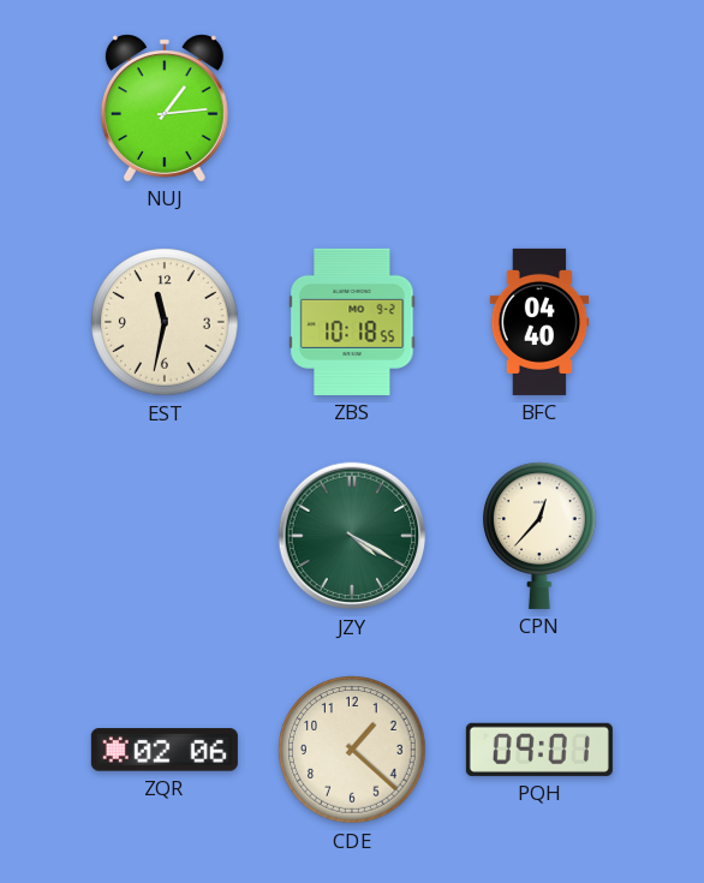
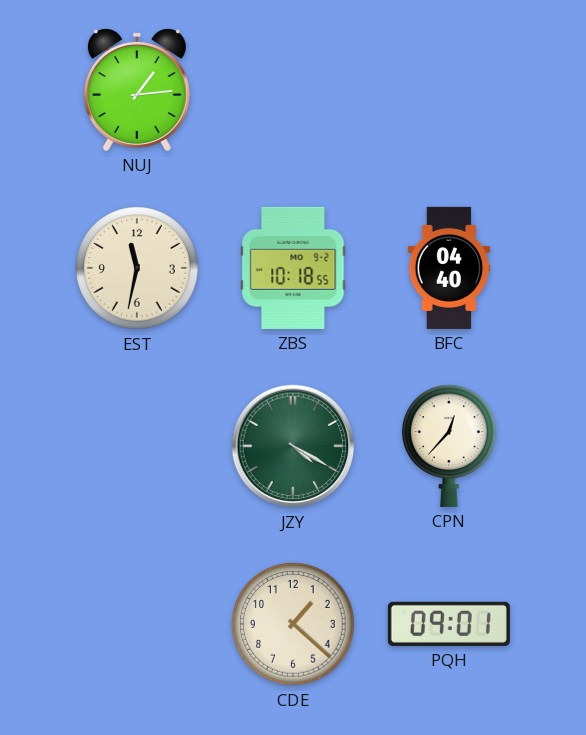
ZQR: 02:06 -> none
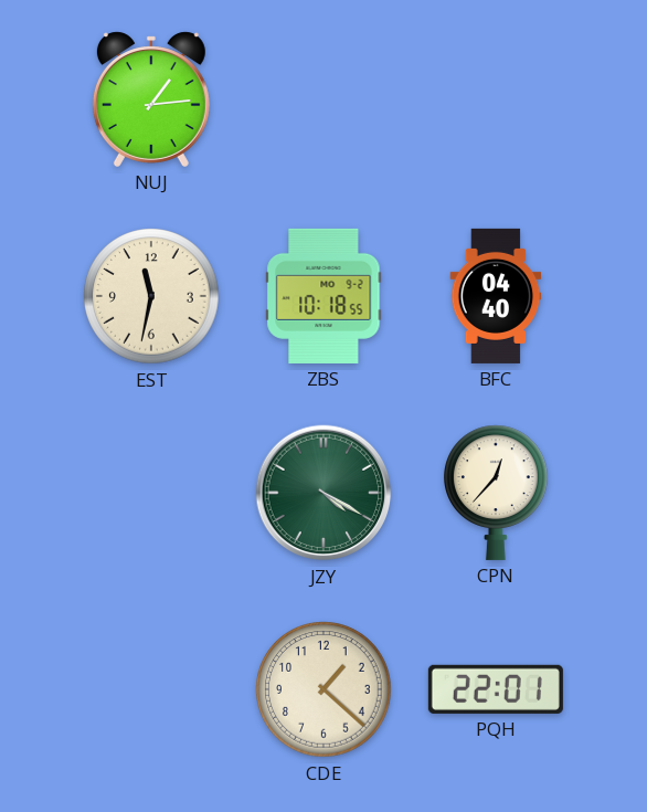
PQH: 09:01 -> 22:01
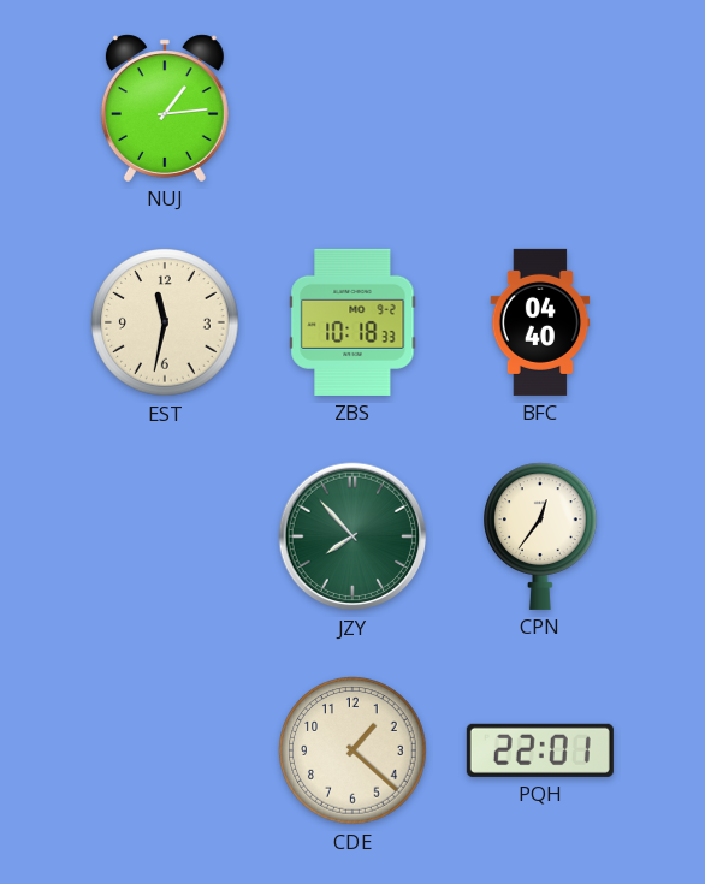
ZBS: 10:18:55 -> 10:18:33
JZY: 4:20 -> 7:53
CPN: 12:37 -> 12:36
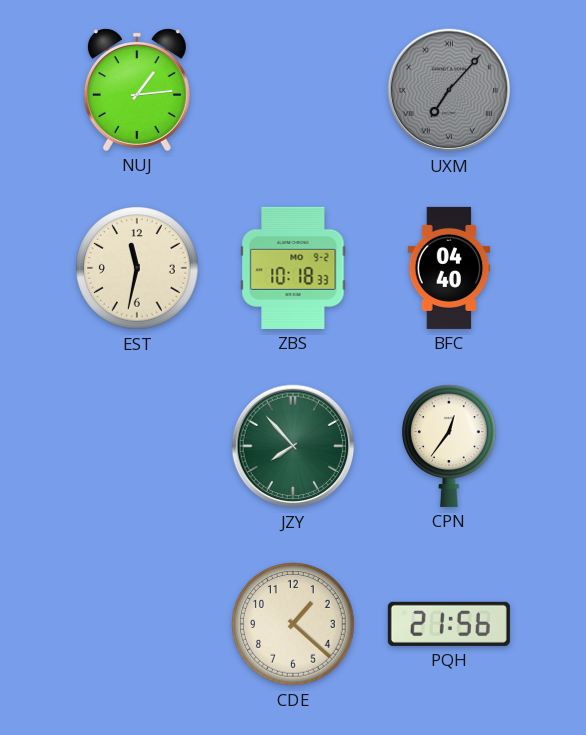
UXM: none -> 7:07
PQH: 22:01 -> 21:56
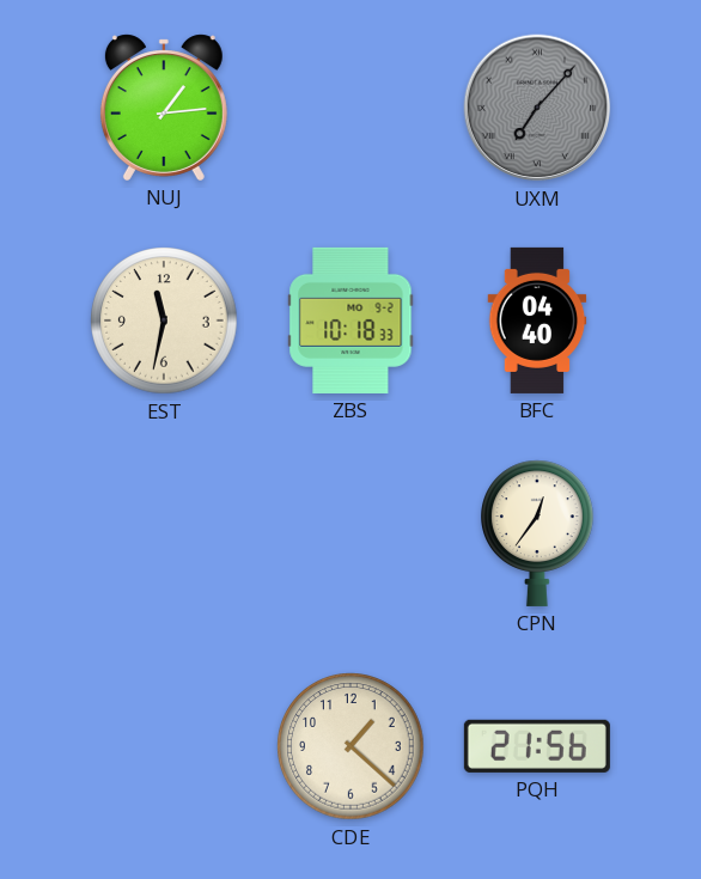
JZY: 7:53 -> none
